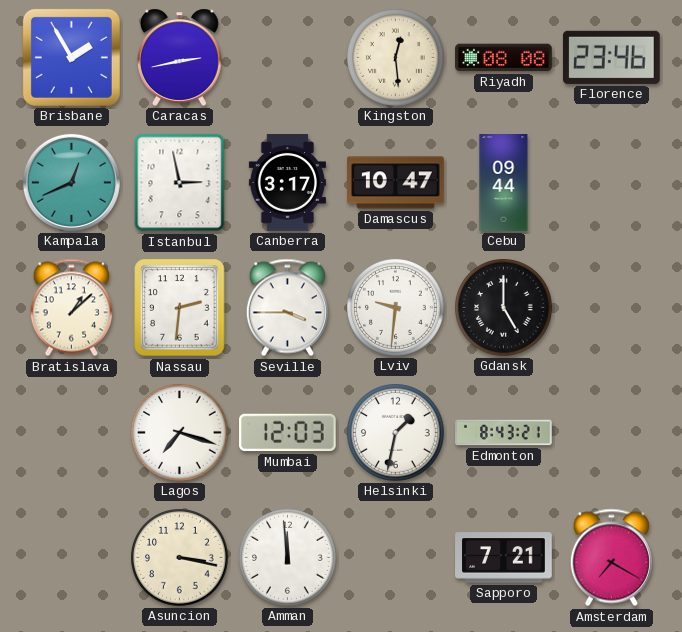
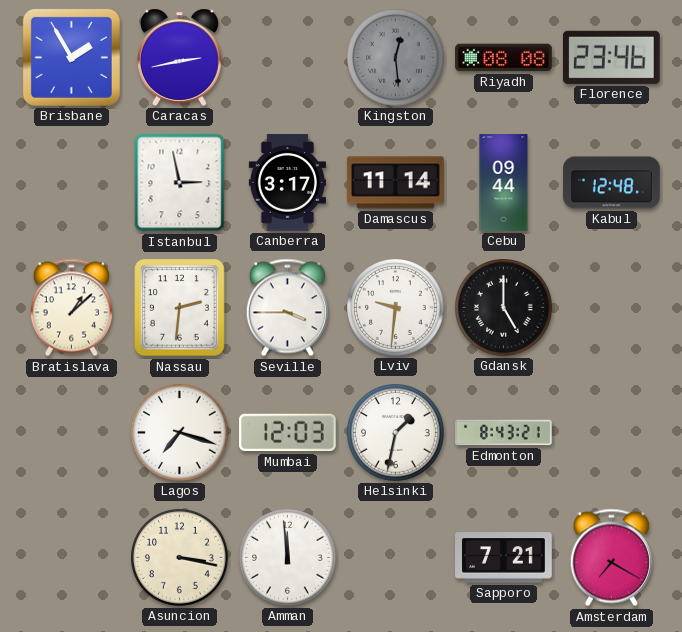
Kingston dial: cream -> grey
Kampala: 12:41 -> none
Damascus: 10:47 -> 11:14
Kabul: none -> 12:48
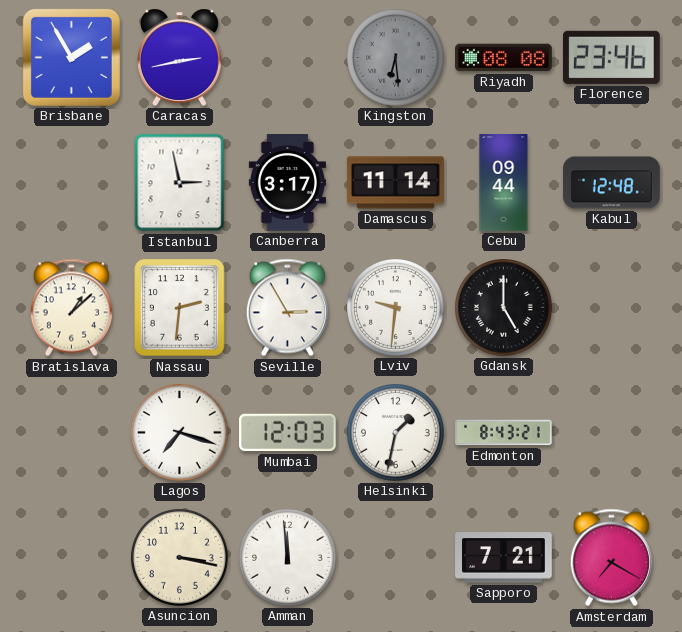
Kingston: 12:29 -> 6:29
Seville: 3:45 -> 2:55
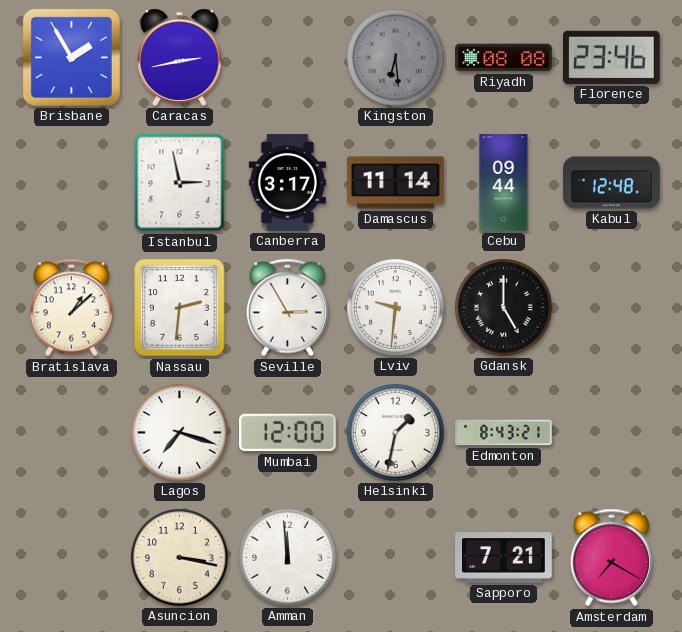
Mumbai: 12:03 -> 12:00
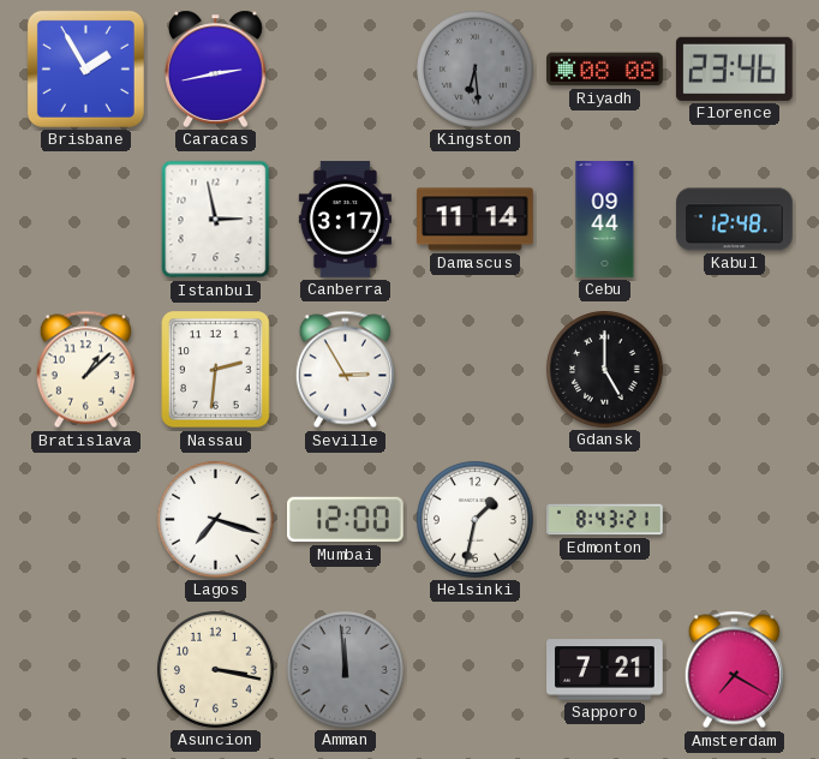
Lviv: 9:31 -> none
Amman dial: white -> grey
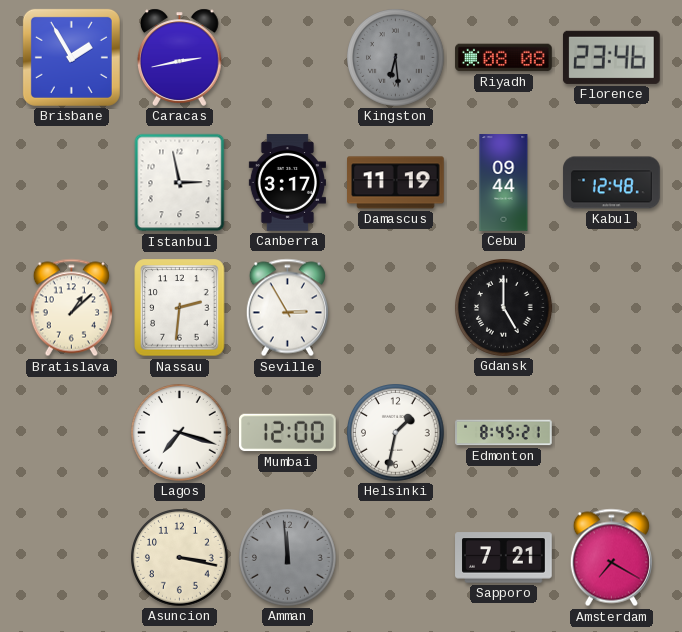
Damascus: 11:14 -> 11:19
Edmonton: 8:43 -> 8:45
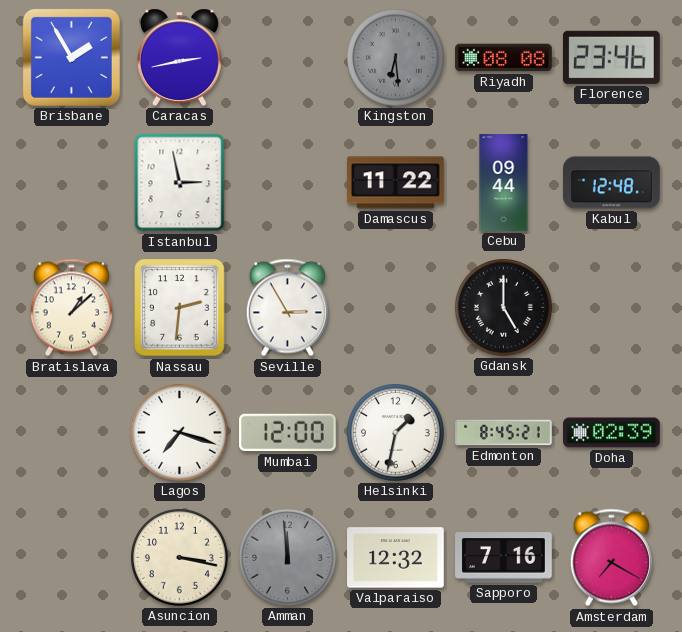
Canberra: 3:17 -> none
Damascus: 11:19 -> 11:22
Doha: none -> 02:39
Valparaiso: none -> 12:32
Sapporo: 7:21 -> 7:16
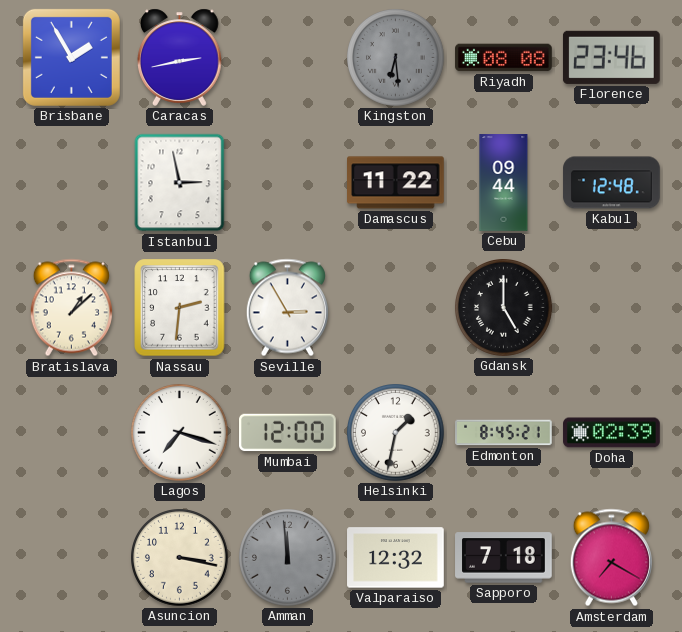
Sapporo: 7:16 -> 7:18
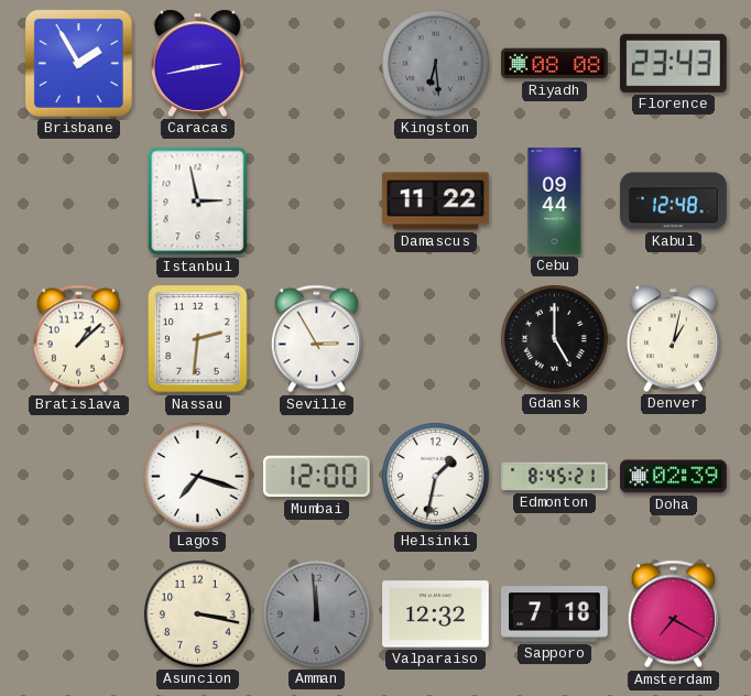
Florence: 23:46 -> 23:43
Denver: none -> 1:02
